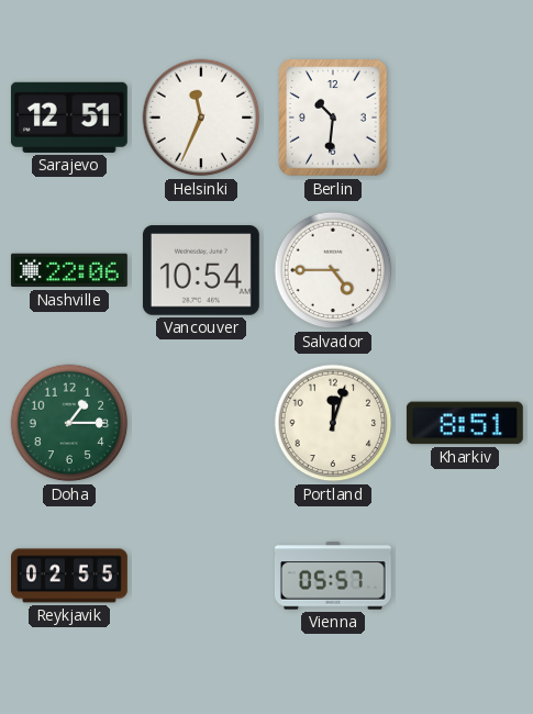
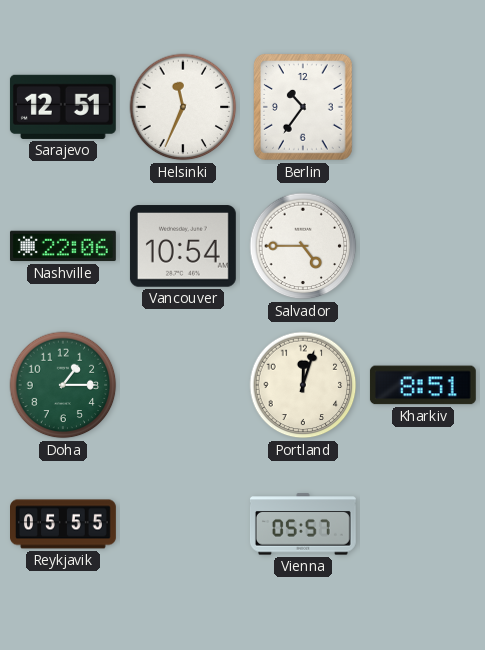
Berlin: 10:31 -> 10:36
Reykjavik: 02:55 -> 05:55
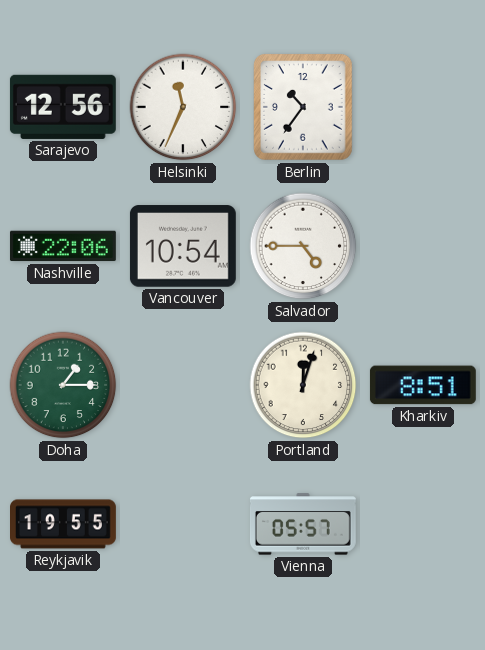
Sarajevo: 12:51 -> 12:56
Reykjavik: 05:55 -> 19:55
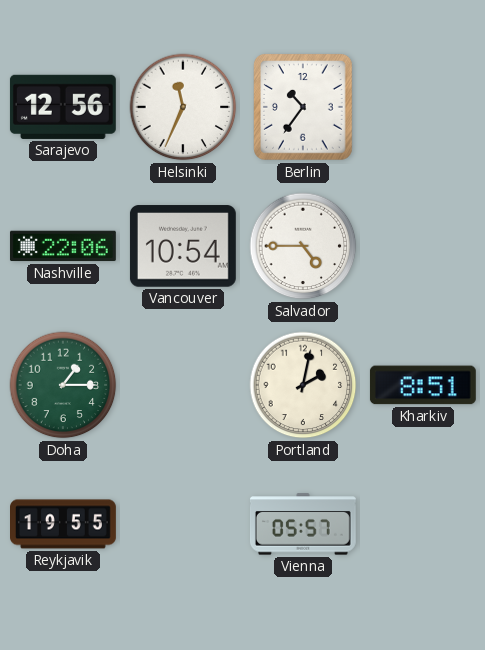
Portland: 12:03 -> 2:02
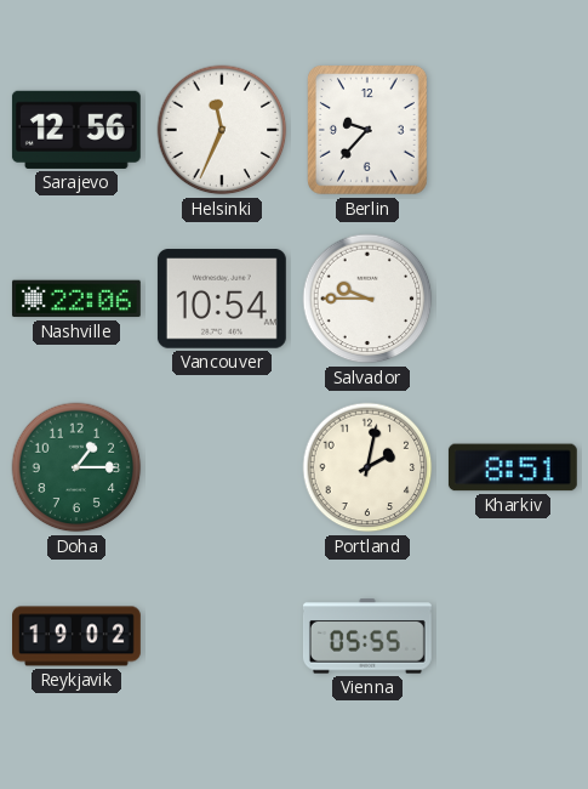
Berlin: 10:36 -> 9:37
Salvador: 4:45 -> 9:45
Reykjavik: 19:55 -> 19:02
Vienna: 05:57 -> 05:55
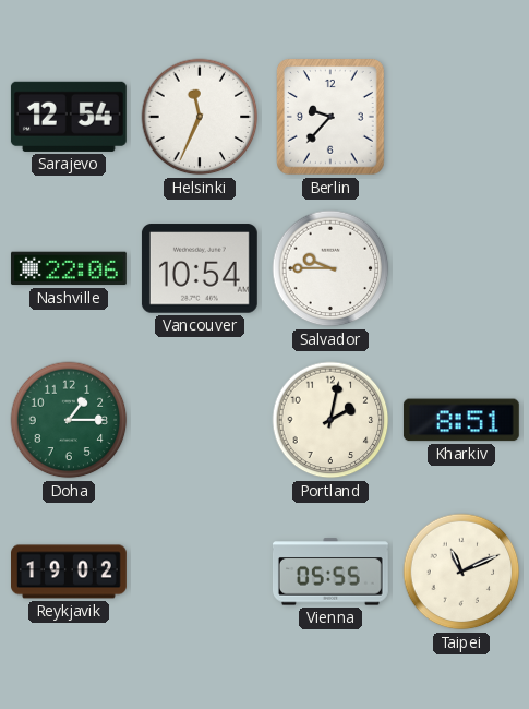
Sarajevo: 12:56 -> 12:54
Taipei: none -> 11:11
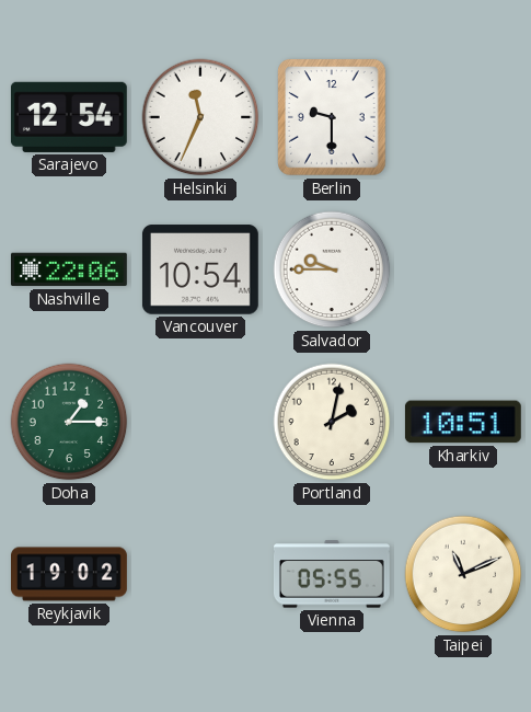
Berlin: 9:37 -> 9:30
Kharkiv: 8:51 -> 10:51
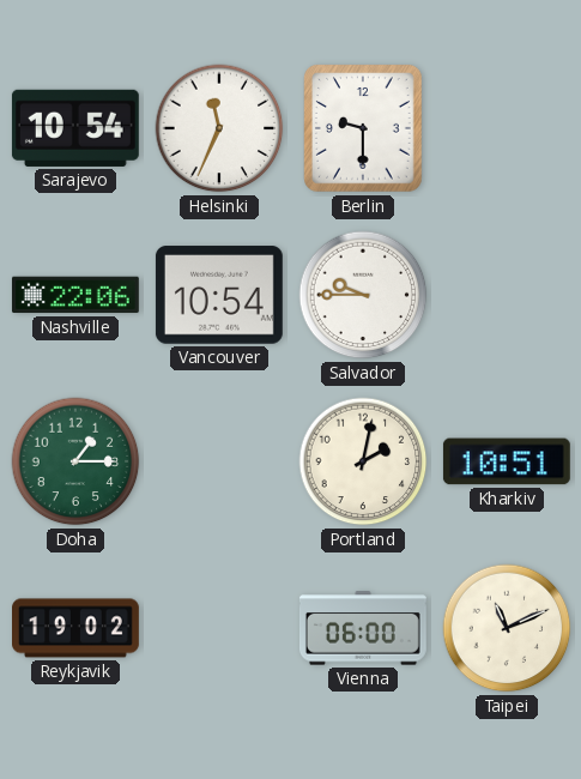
Sarajevo: 12:54 -> 10:54
Vienna: 05:55 -> 06:00
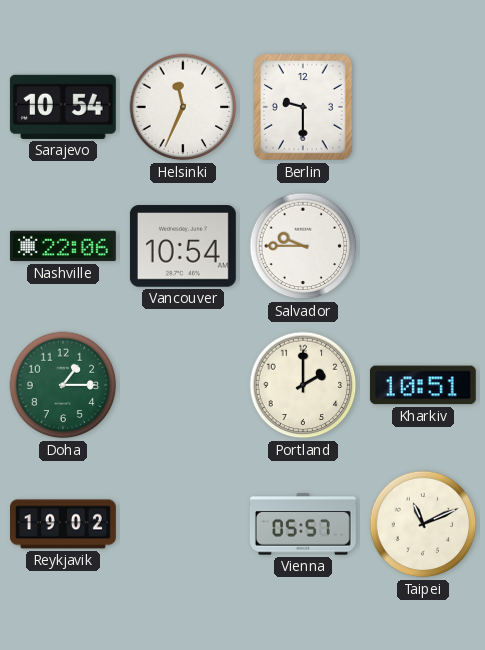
Portland: 2:02 -> 2:00
Vienna: 06:00 -> 05:57
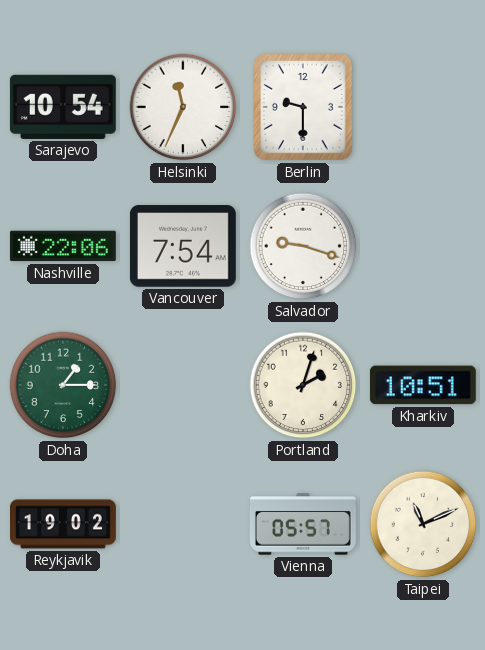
Vancouver: 10:54 -> 7:54
Salvador: 9:45 -> 9:18
Portland: 2:00 -> 2:03
